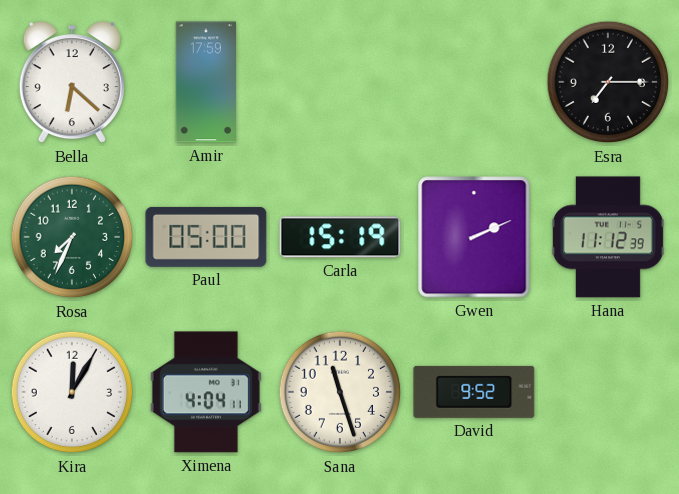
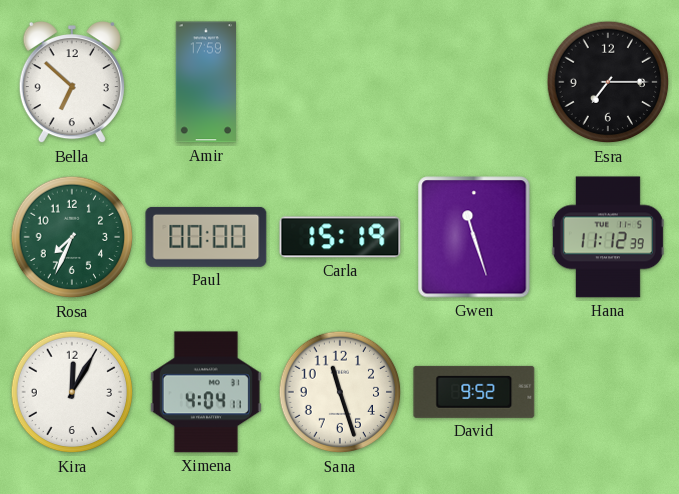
Bella: 6:22 -> 6:52
Paul: 05:00 -> 00:00
Gwen: 2:11 -> 11:27
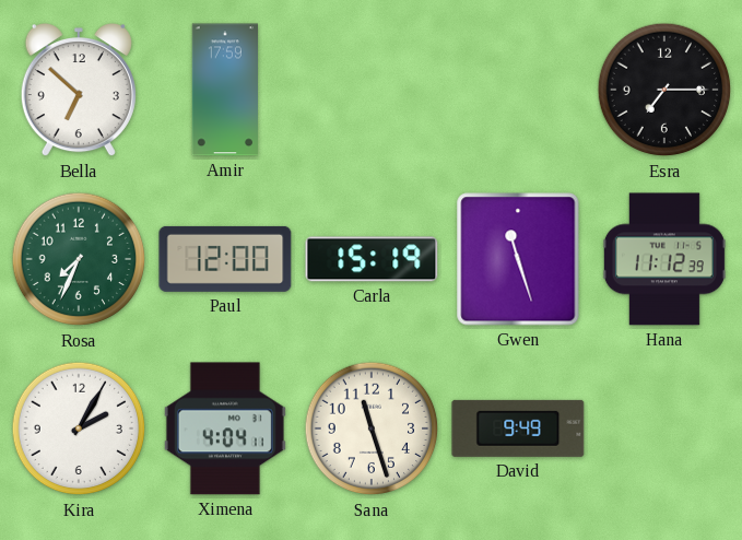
Paul: 00:00 -> 12:00
Kira: 12:05 -> 2:05
David: 9:52 -> 9:49
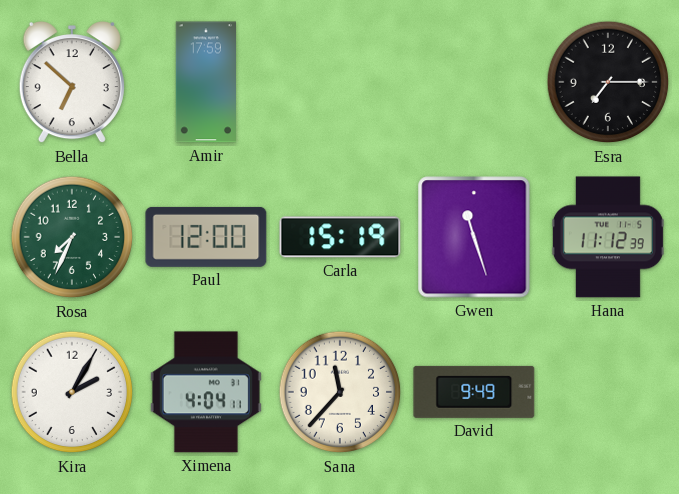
Sana: 11:27 -> 11:37
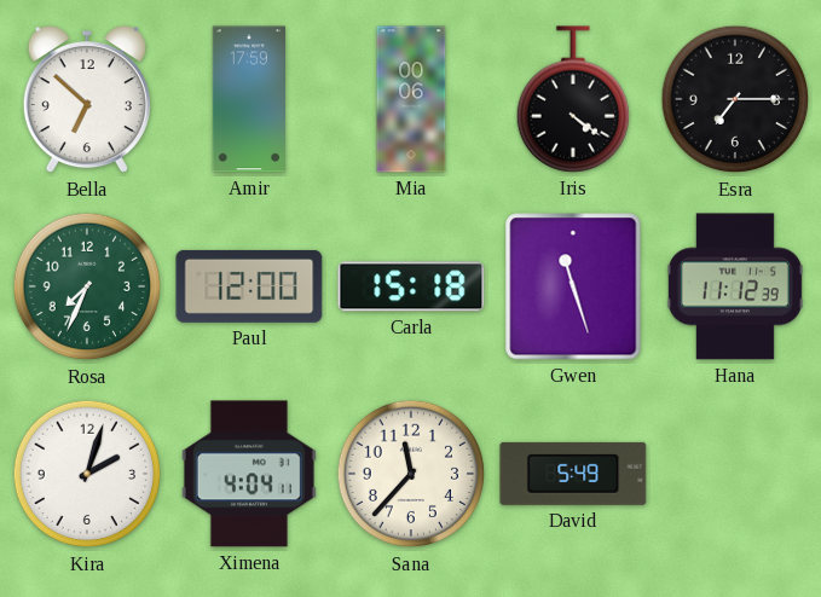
Mia: none -> 00:06
Iris: none -> 4:21
Carla: 15:19 -> 15:18
Kira: 2:05 -> 2:03
David: 9:49 -> 5:49
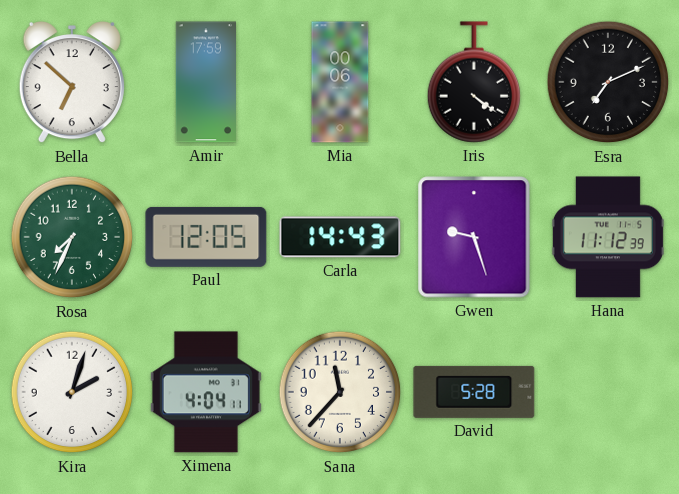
Esra: 7:15 -> 7:11
Paul: 12:00 -> 12:05
Carla: 15:18 -> 14:43
Gwen: 11:27 -> 9:27
David: 5:49 -> 5:28
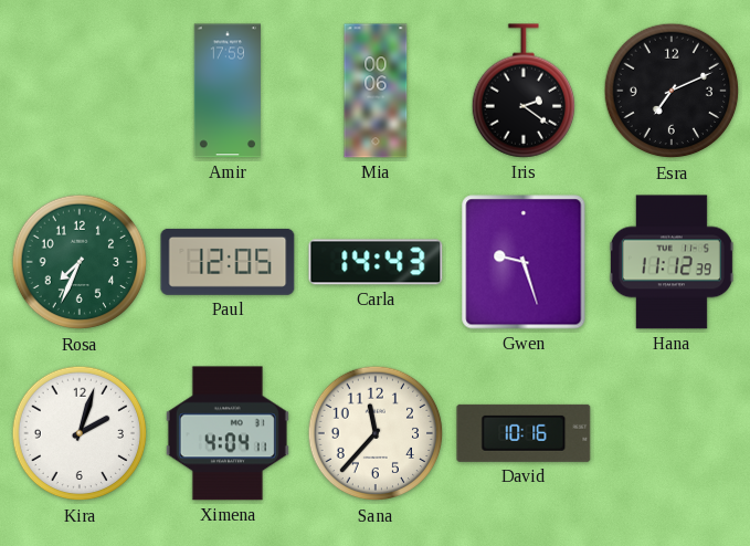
Bella: 6:52 -> none
Iris: 4:21 -> 2:21
David: 5:28 -> 10:16
